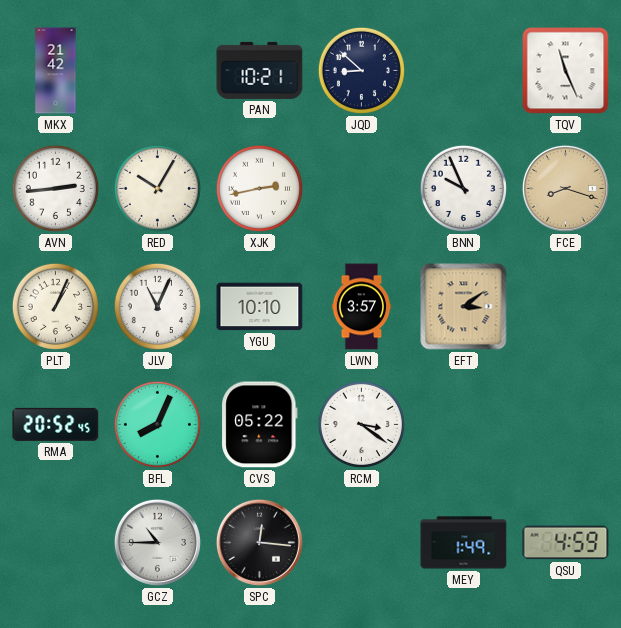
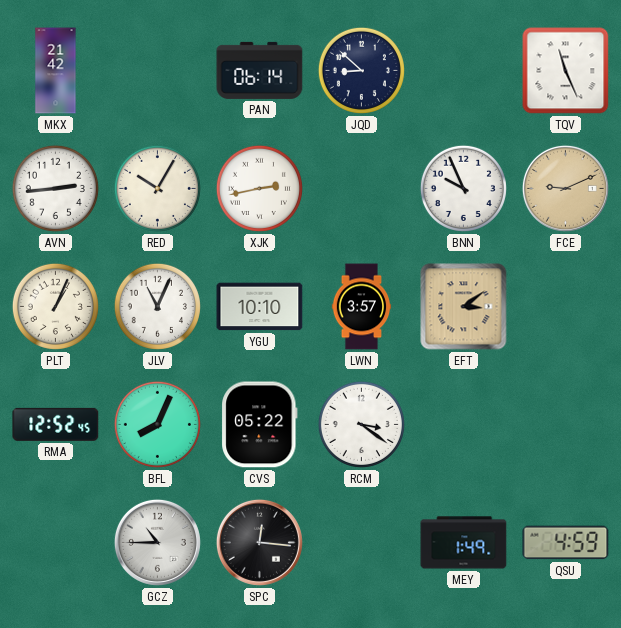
PAN: 10:21 -> 06:14
FCE: 8:18 -> 9:11
RMA: 20:52 -> 12:52
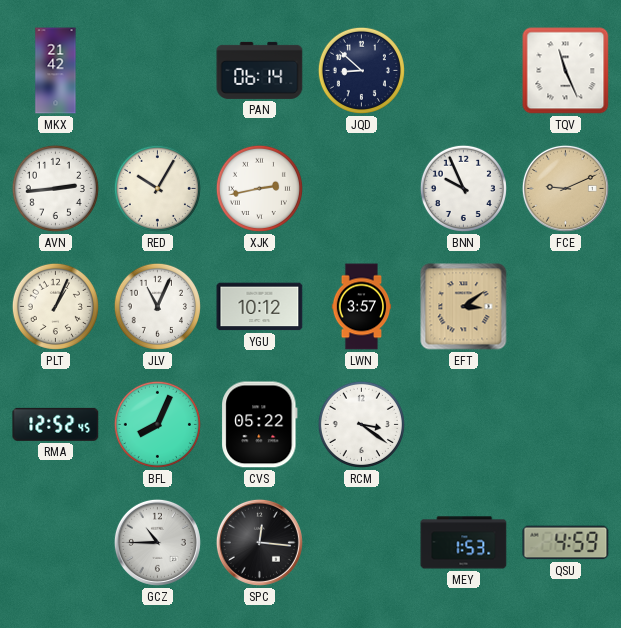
YGU: 10:10 -> 10:12
MEY: 1:49 -> 1:53
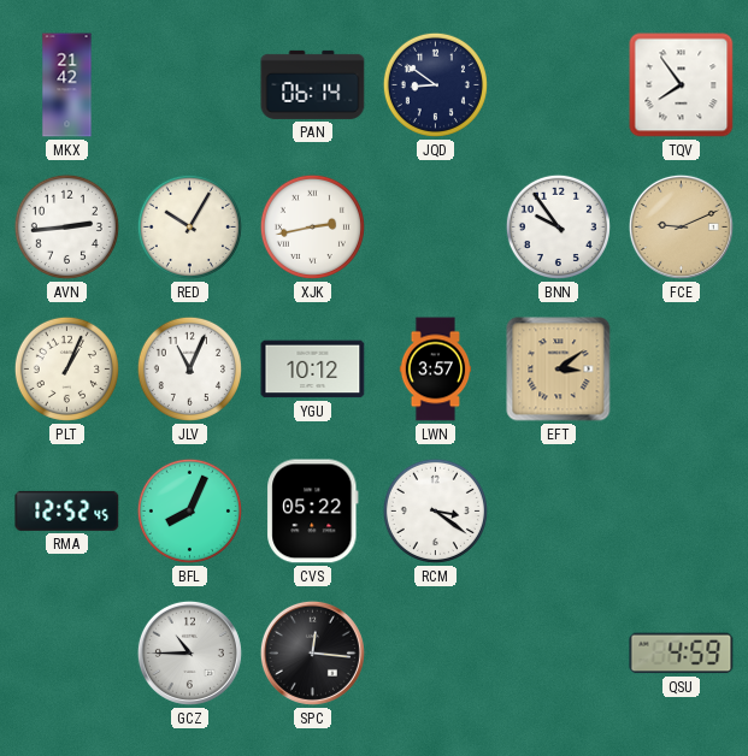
JQD: 8:52 -> 8:51
TQV: 11:26 -> 7:54
BNN: 9:56 -> 9:54
MEY: 1:53 -> none
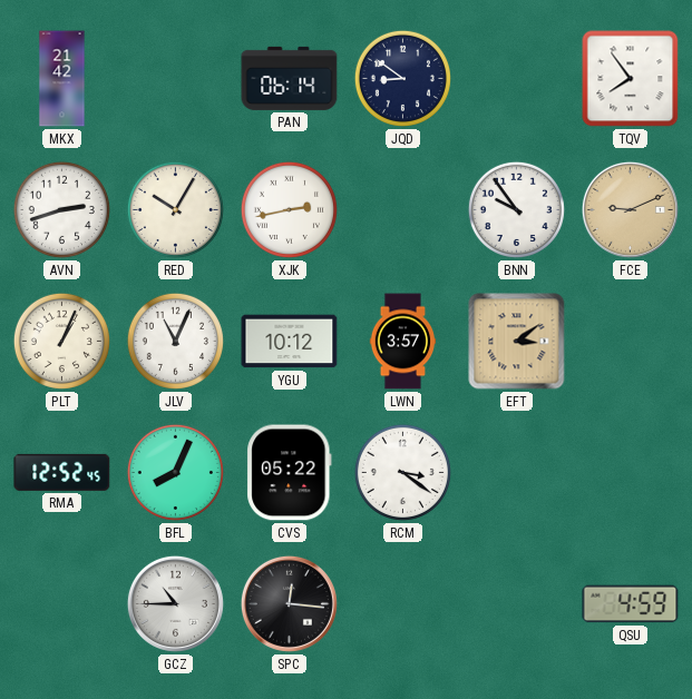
AVN: 2:44 -> 2:42
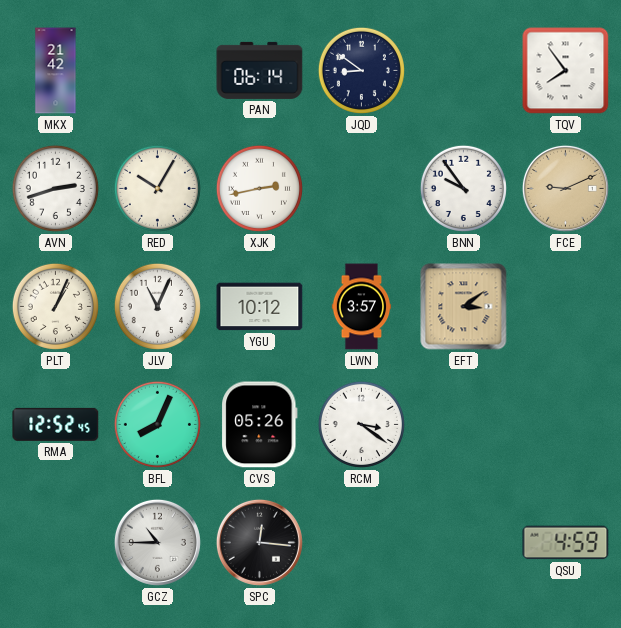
CVS: 05:22 -> 05:26
